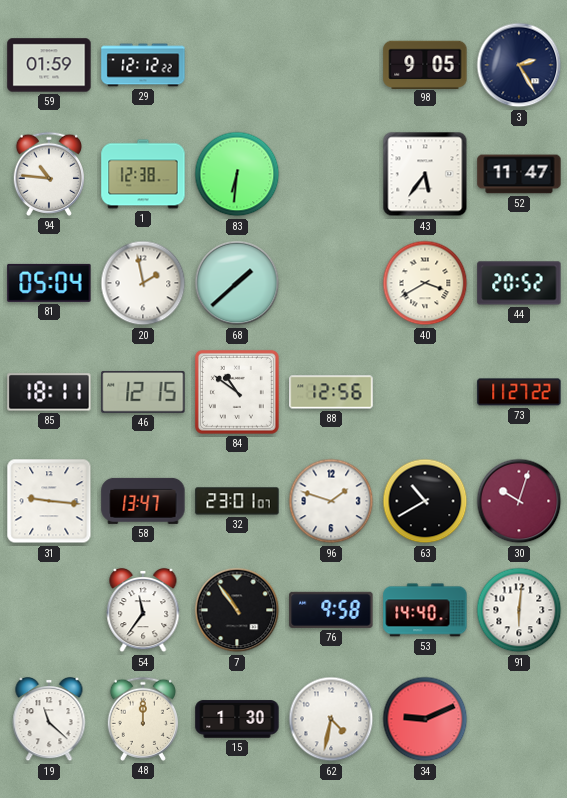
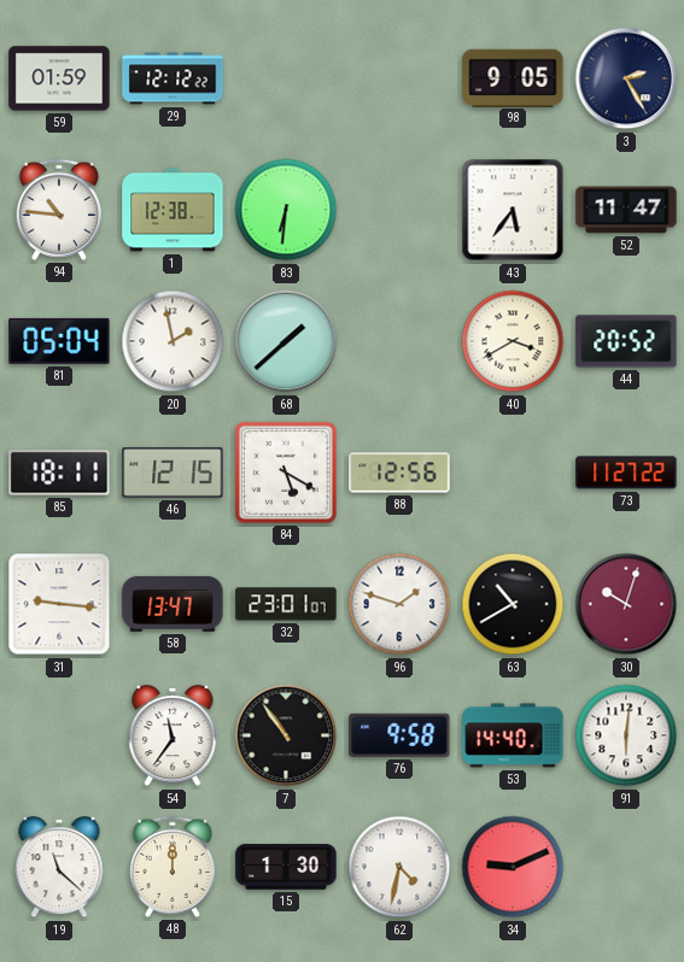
84: 10:51 -> 5:20
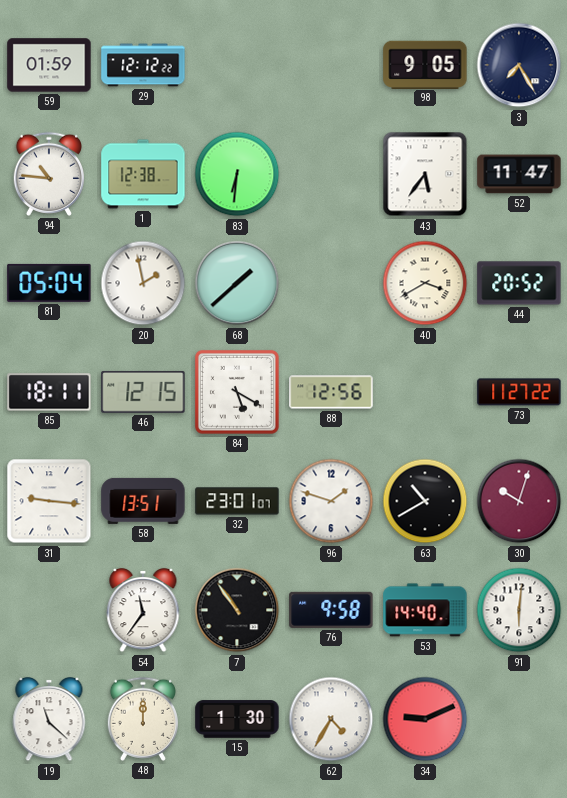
3: 2:25 -> 7:25
58: 13:47 -> 13:51
62: 4:32 -> 4:35
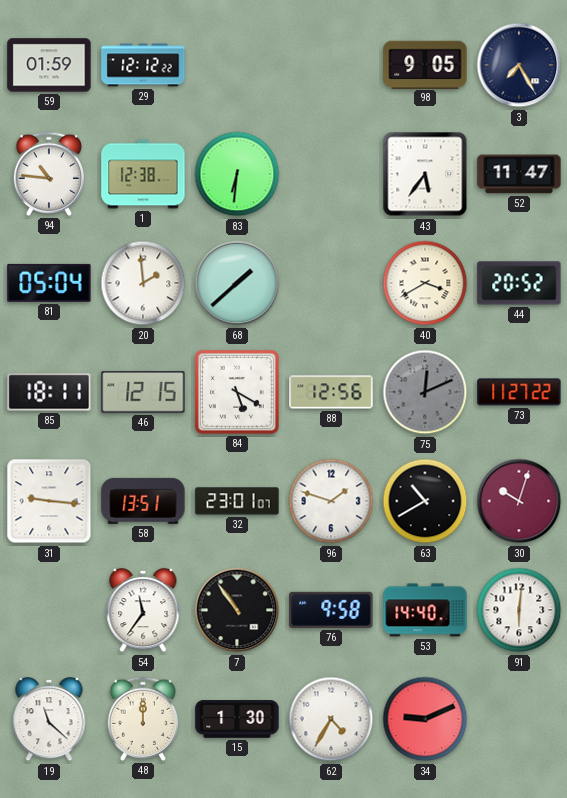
20: 1:58 -> 1:59
75: none -> 12:11
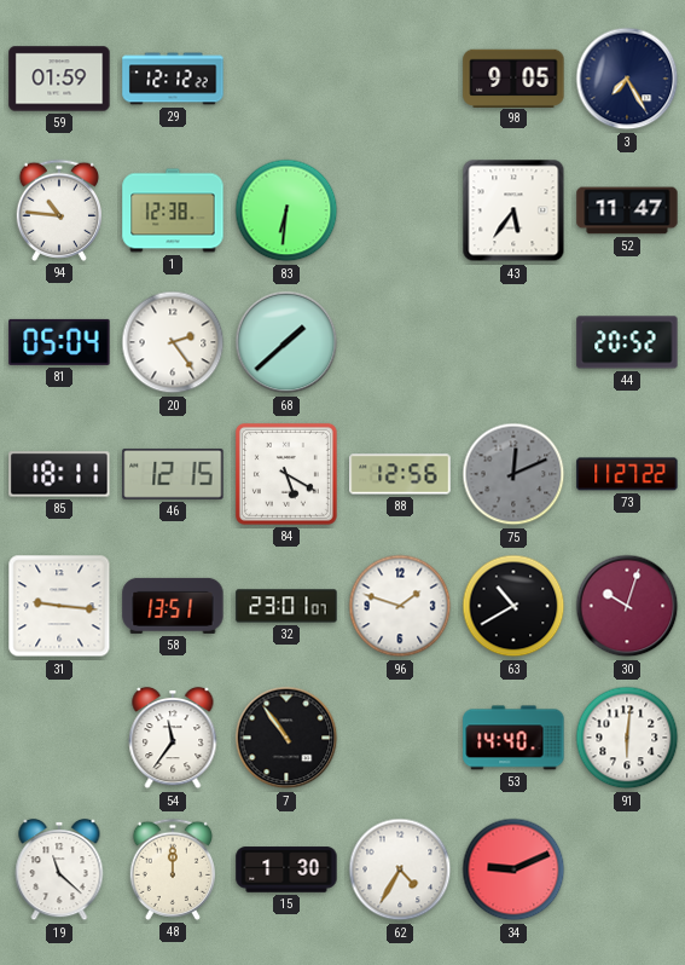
20: 1:59 -> 2:24
40: 3:40 -> none
76: 9:58 -> none
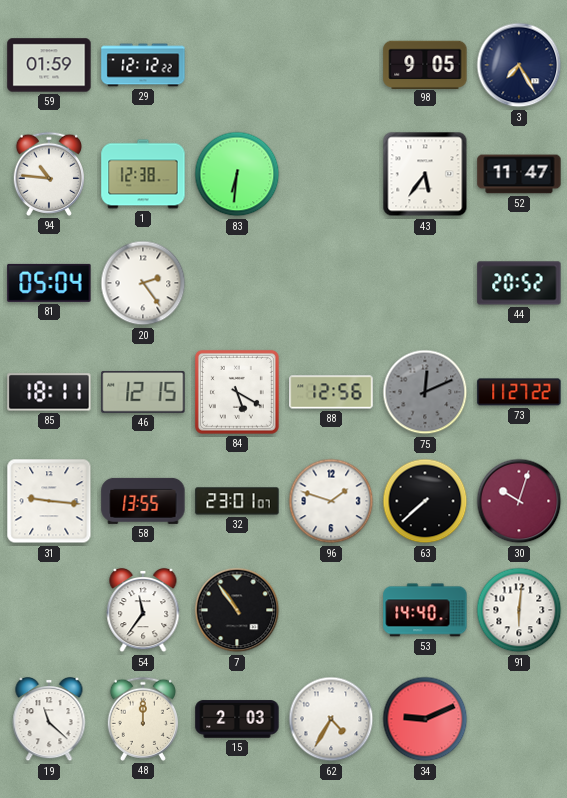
68: 1:38 -> none
58: 13:51 -> 13:55
63: 10:40 -> 7:38
15: 1:30 -> 2:03
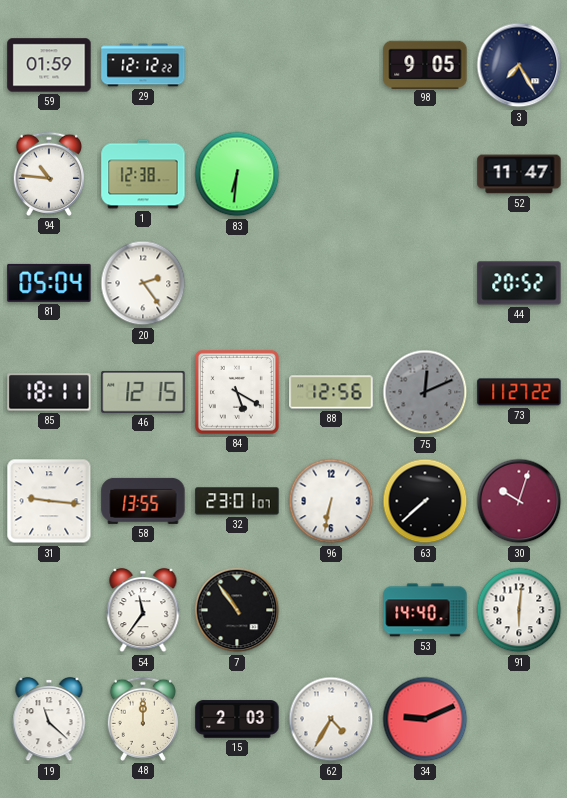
43: 5:36 -> none
96: 1:48 -> 6:32
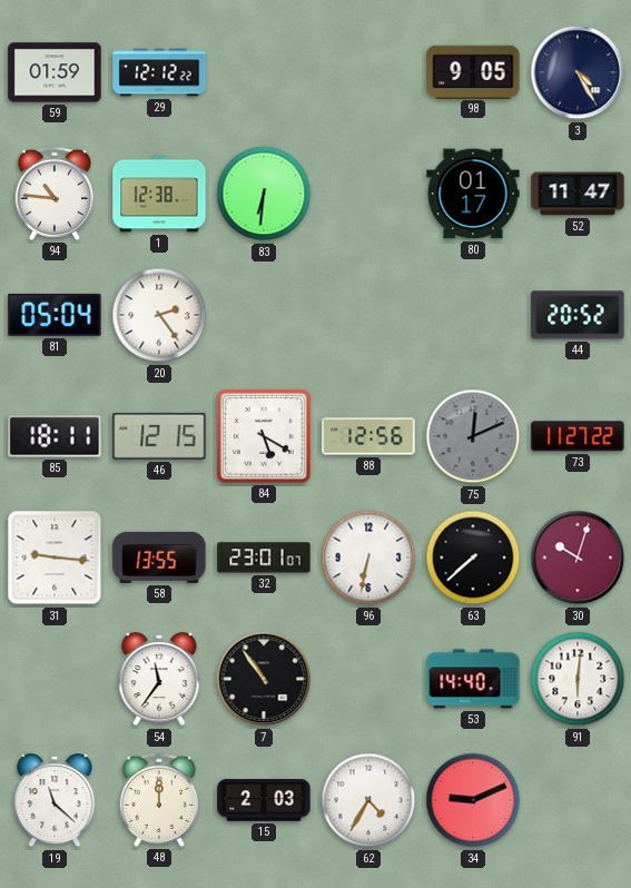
3: 7:25 -> 4:25
80: none -> 01:17
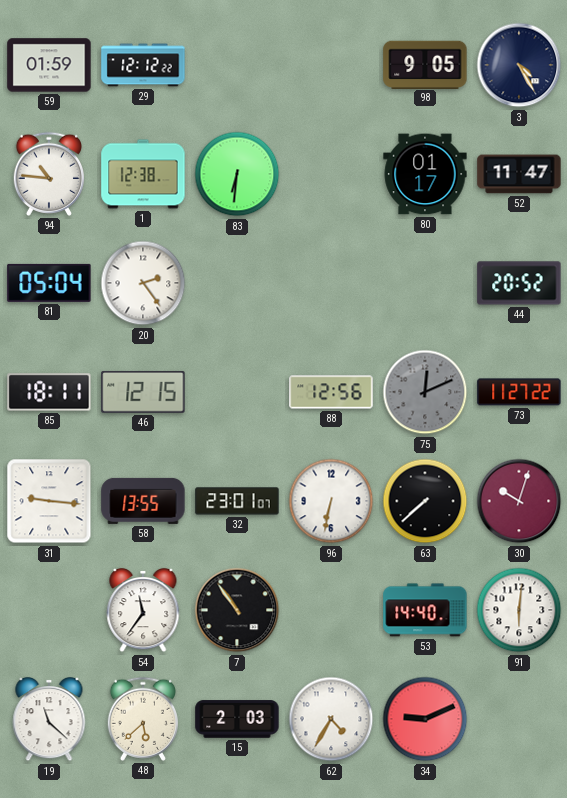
84: 5:20 -> none
48: 12:00 -> 5:38
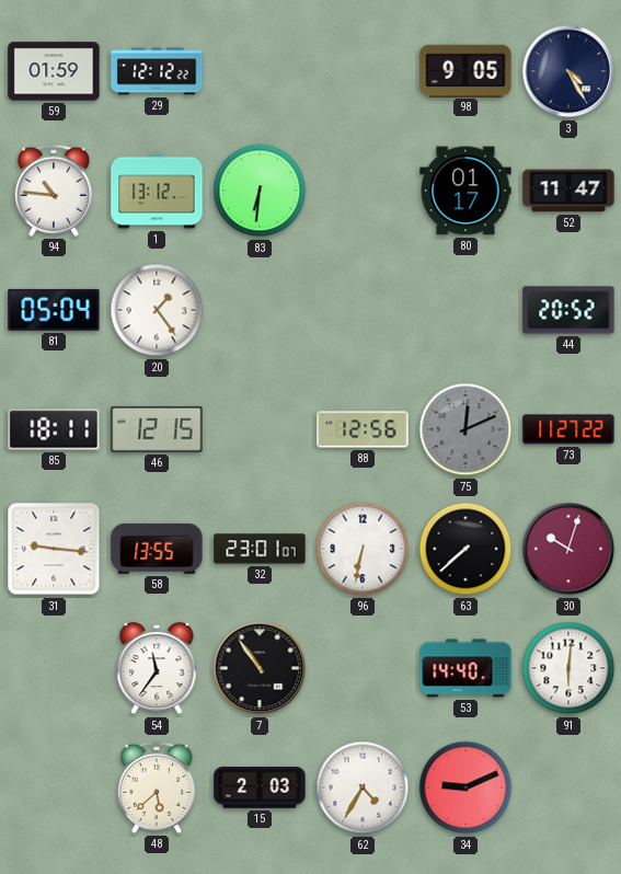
1: 12:38 -> 13:12
20: 2:24 -> 1:24
19: 11:22 -> none
